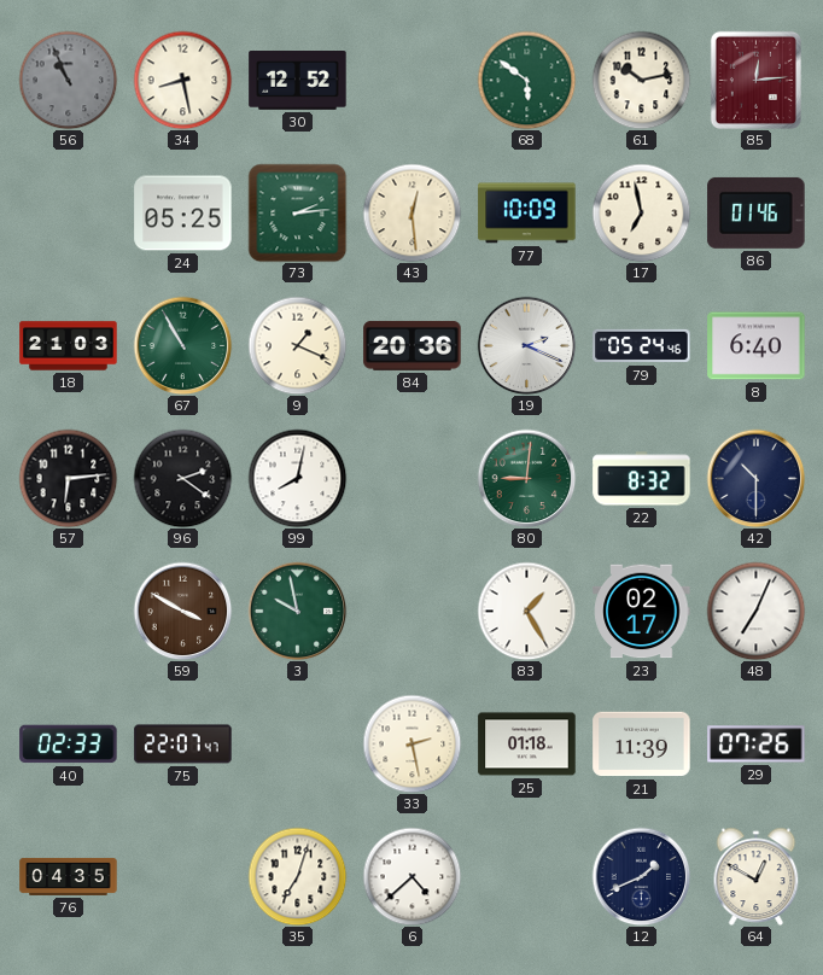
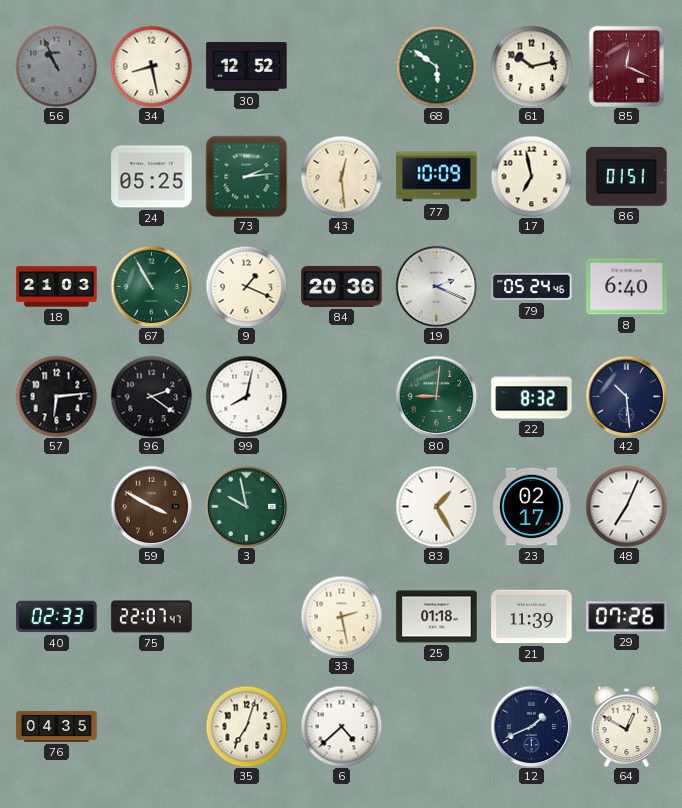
85: 12:14 -> 12:19
86: 01:46 -> 01:51
42: 10:30 -> 10:29
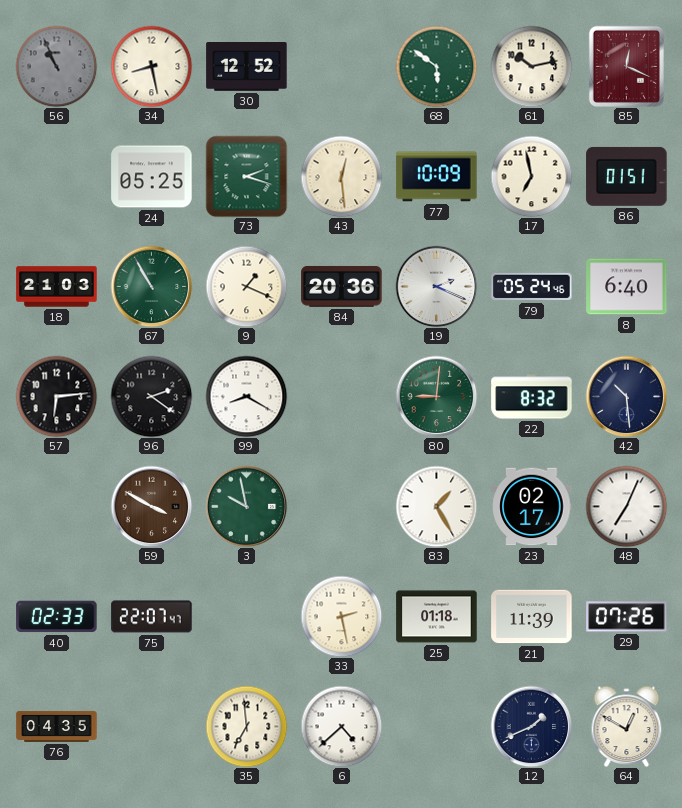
73: 2:14 -> 2:18
99: 8:02 -> 8:20
35: 7:03 -> 6:59
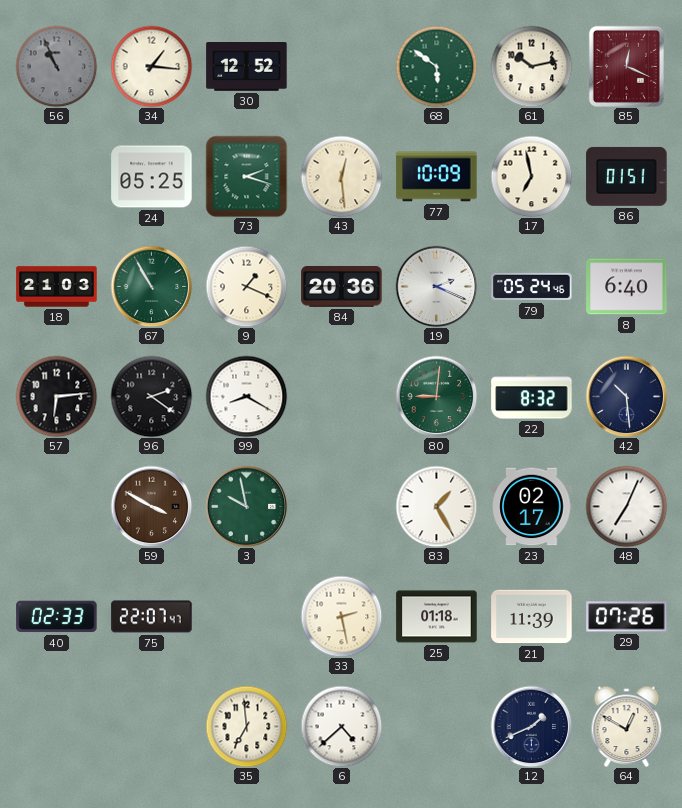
34: 8:28 -> 1:16
76: 04:35 -> none
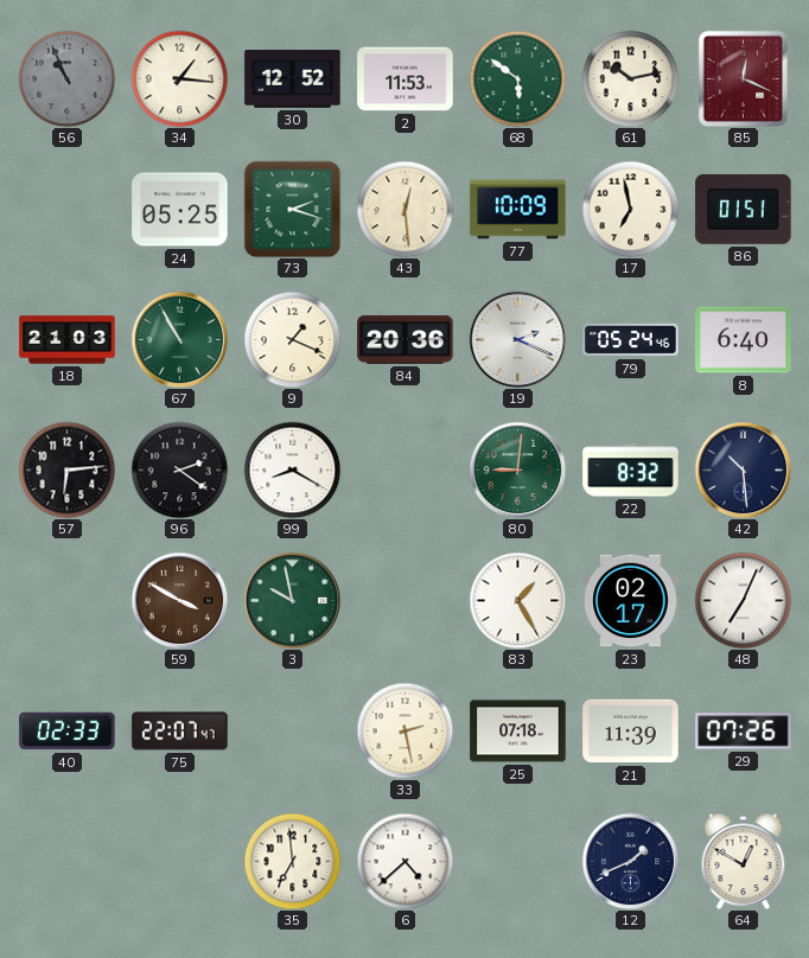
2: none -> 11:53
25: 01:18 -> 07:18
